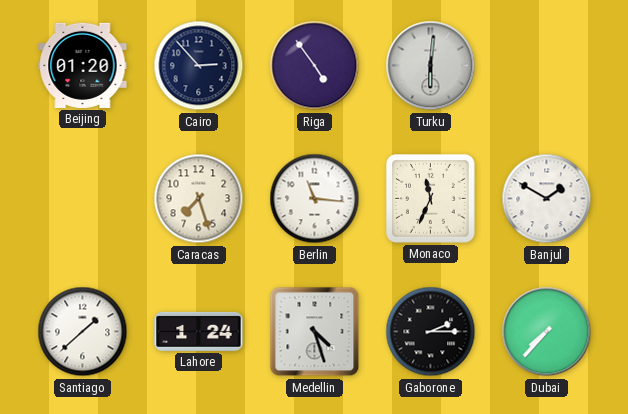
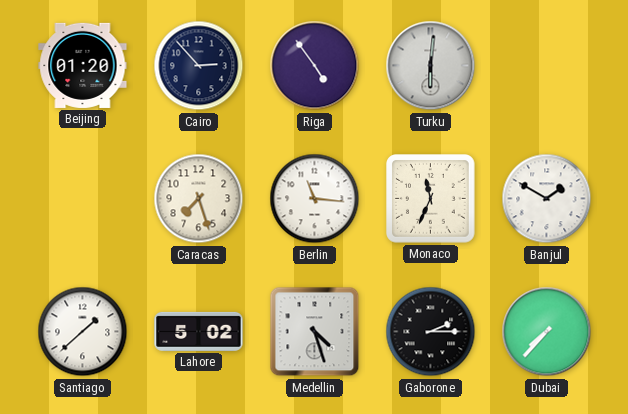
Lahore: 1:24 -> 5:02
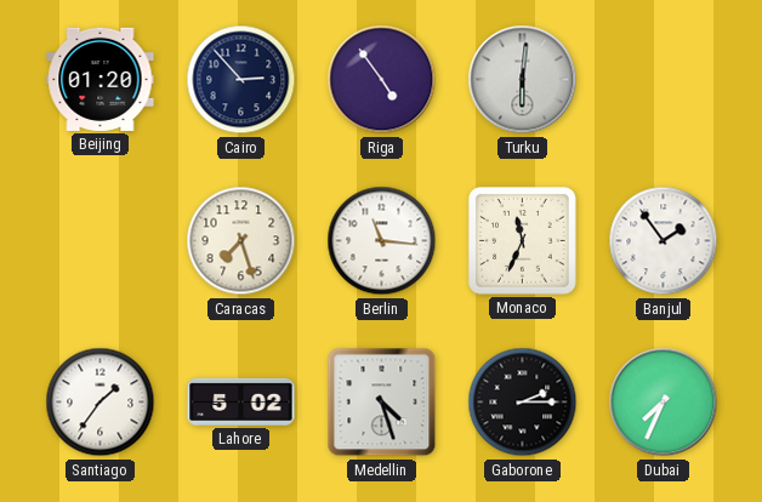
Banjul: 1:50 -> 1:54
Santiago: 1:38 -> 1:36
Dubai: 7:37 -> 7:34
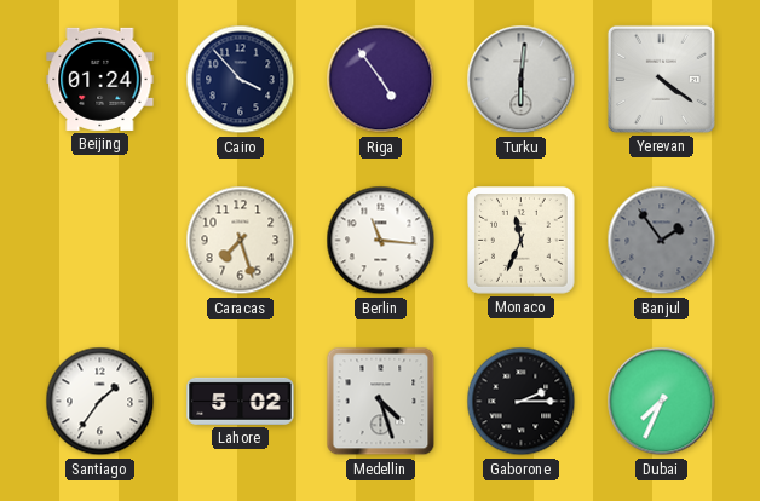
Beijing: 01:20 -> 01:24
Cairo: 2:53 -> 3:53
Yerevan: none -> 4:21
Banjul dial: white -> grey
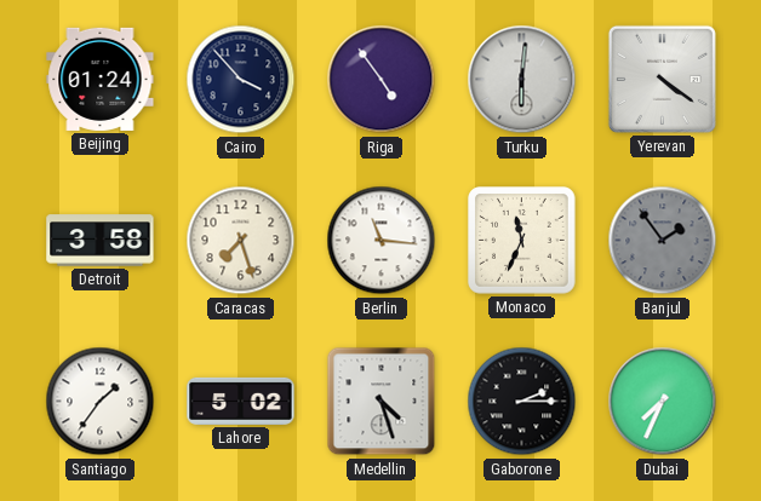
Detroit: none -> 3:58
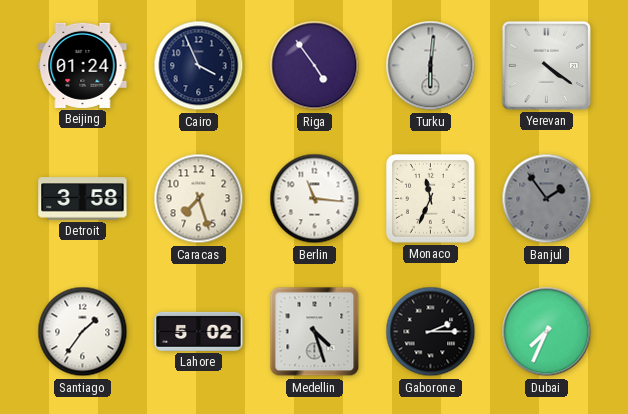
Cairo: 3:53 -> 3:56
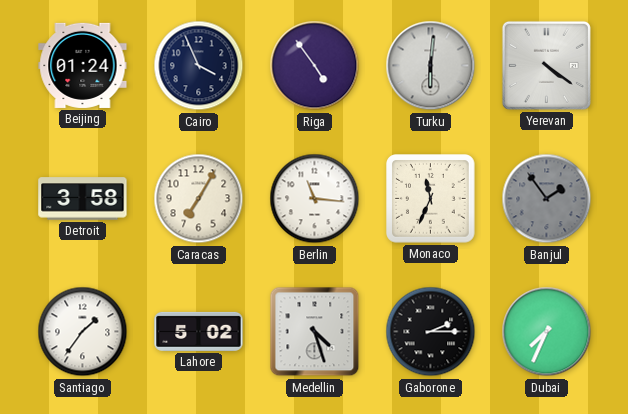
Caracas: 7:27 -> 7:05
